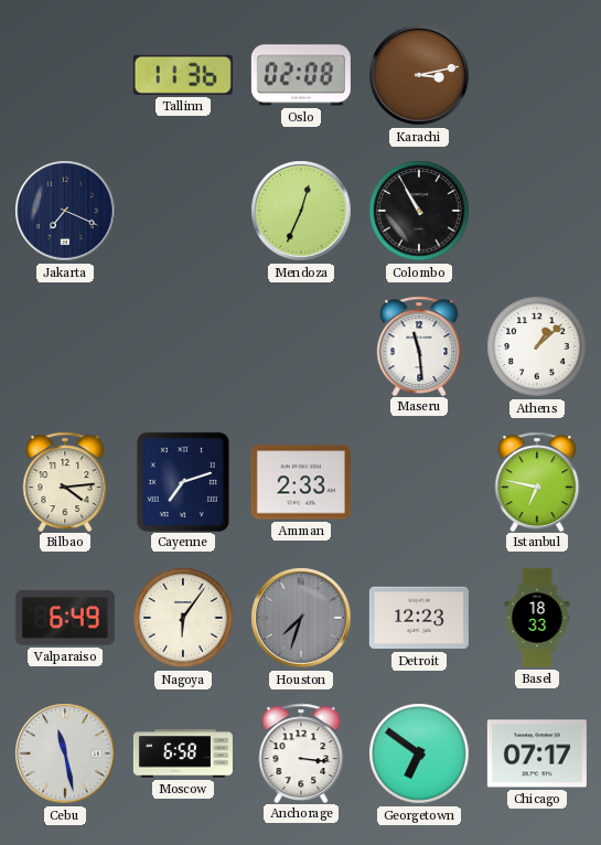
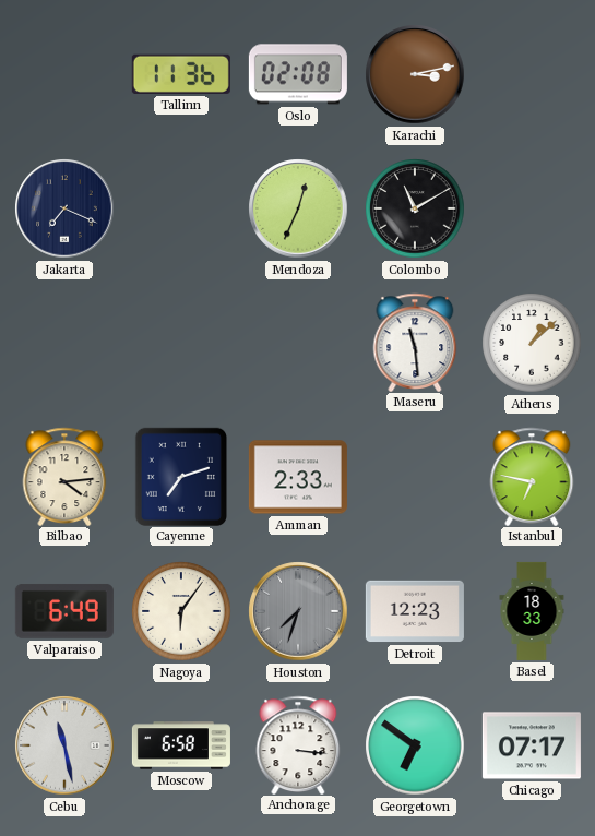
Colombo: 10:55 -> 11:10
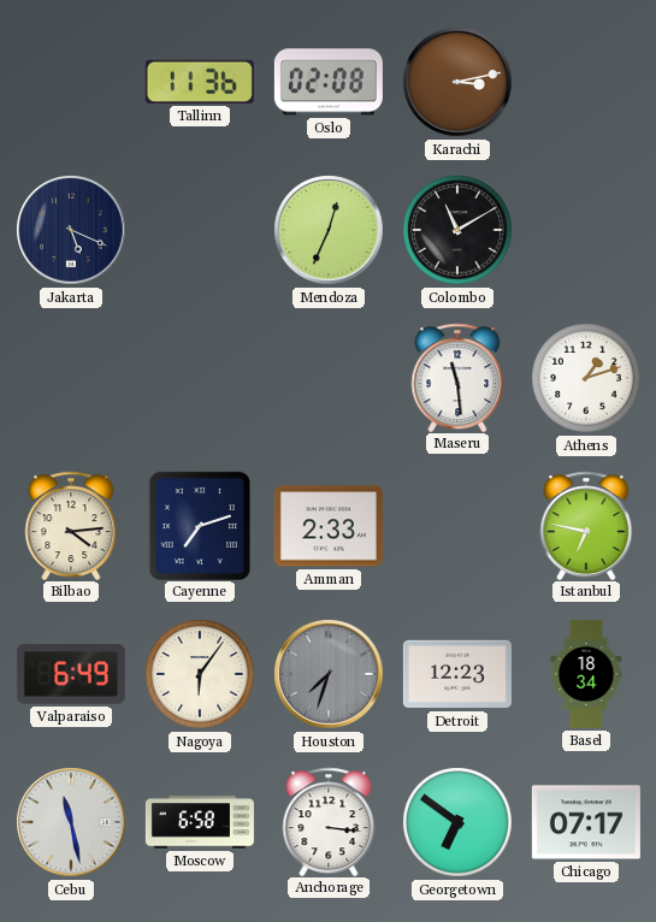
Jakarta: 7:19 -> 5:19
Athens: 1:08 -> 1:12
Basel: 18:33 -> 18:34
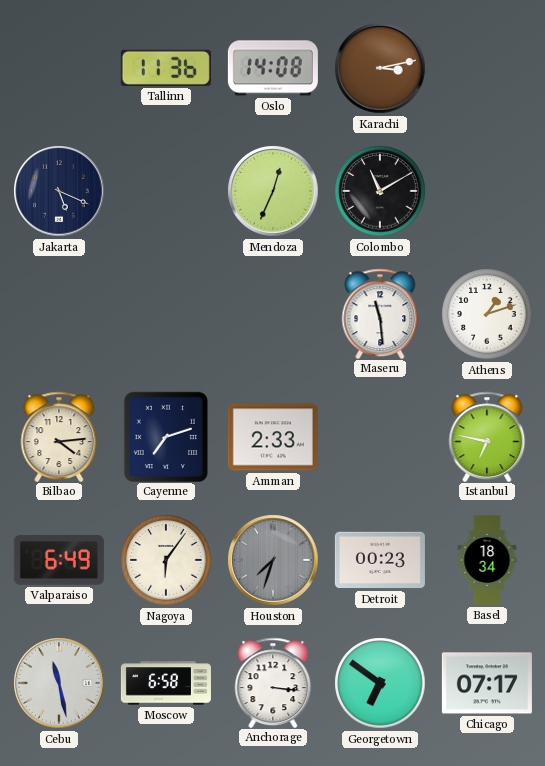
Oslo: 02:08 -> 14:08
Detroit: 12:23 -> 00:23
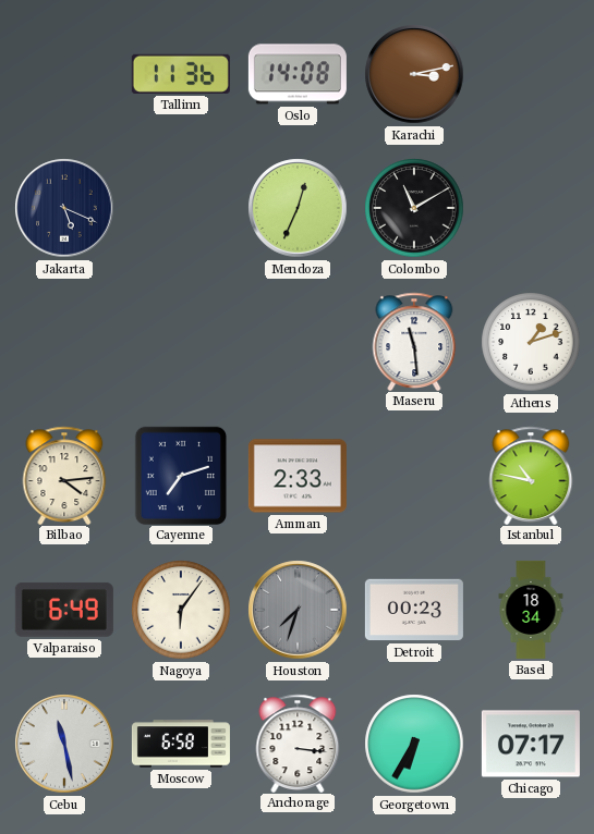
Istanbul: 6:47 -> 10:47
Georgetown: 6:51 -> 6:35
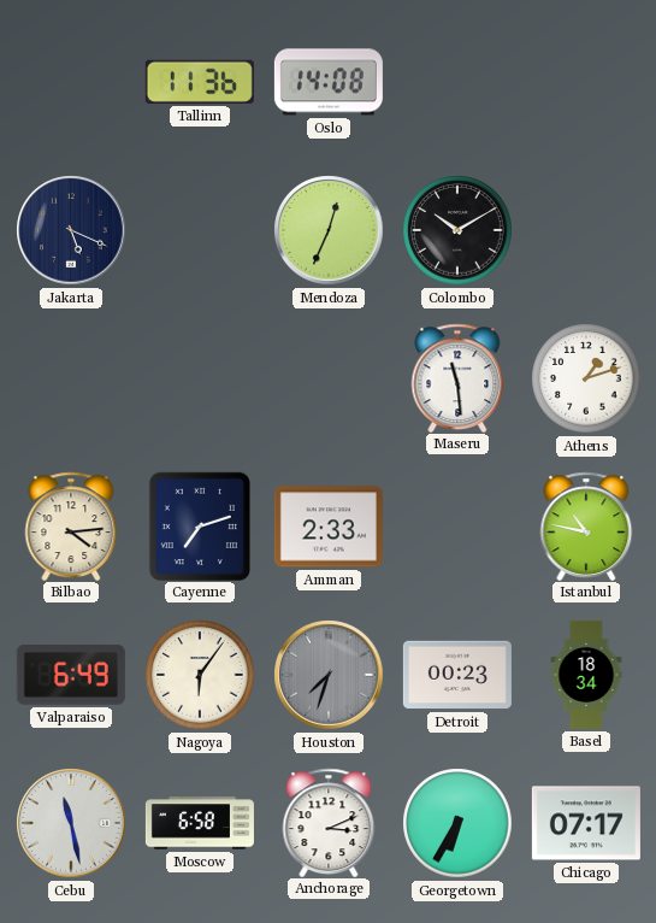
Karachi: 3:13 -> none
Colombo: 11:10 -> 10:10
Anchorage: 3:16 -> 3:11
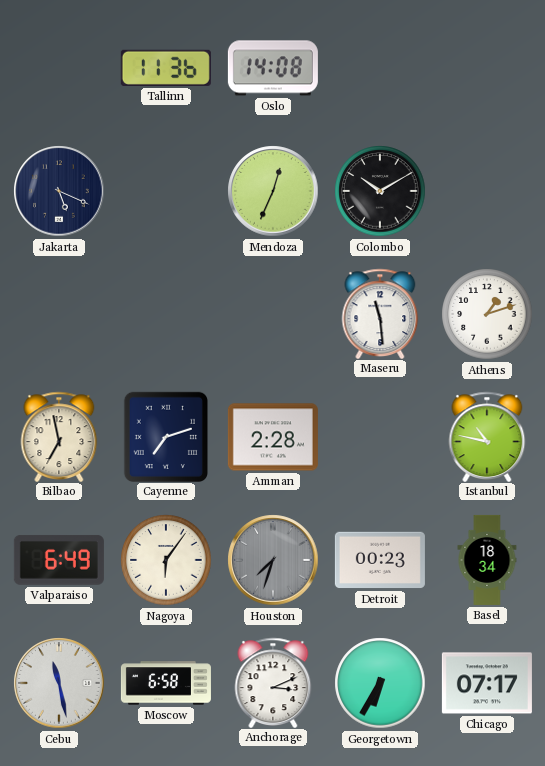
Bilbao: 4:14 -> 6:58
Amman: 2:33 -> 2:28
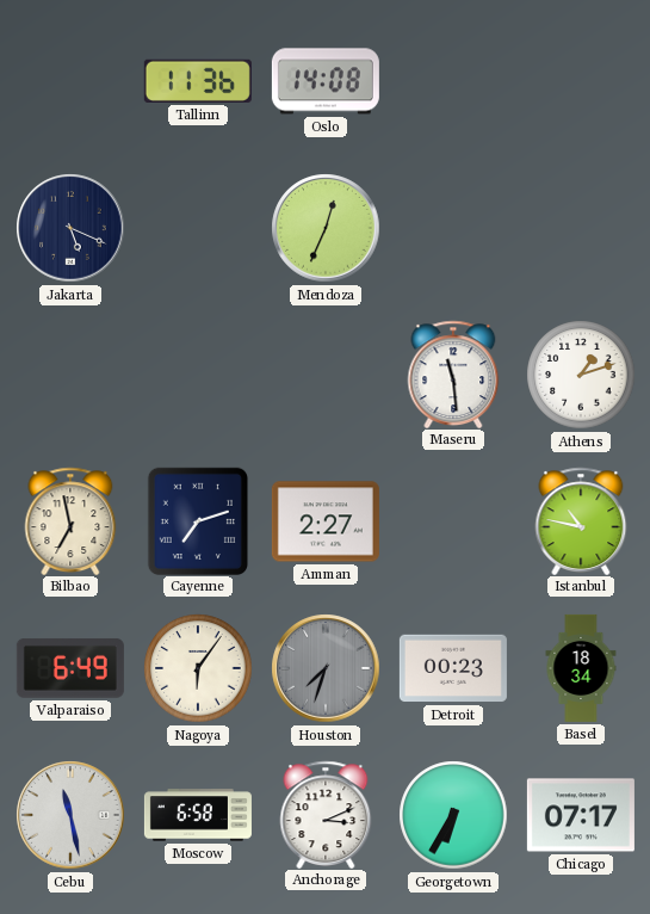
Colombo: 10:10 -> none
Amman: 2:28 -> 2:27
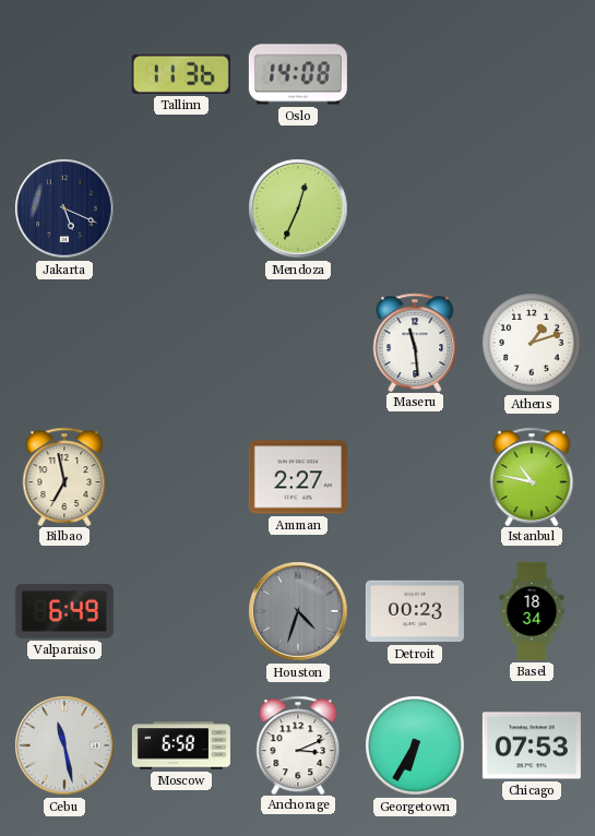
Cayenne: 7:12 -> none
Nagoya: 6:06 -> none
Houston: 7:33 -> 4:33
Chicago: 07:17 -> 07:53
